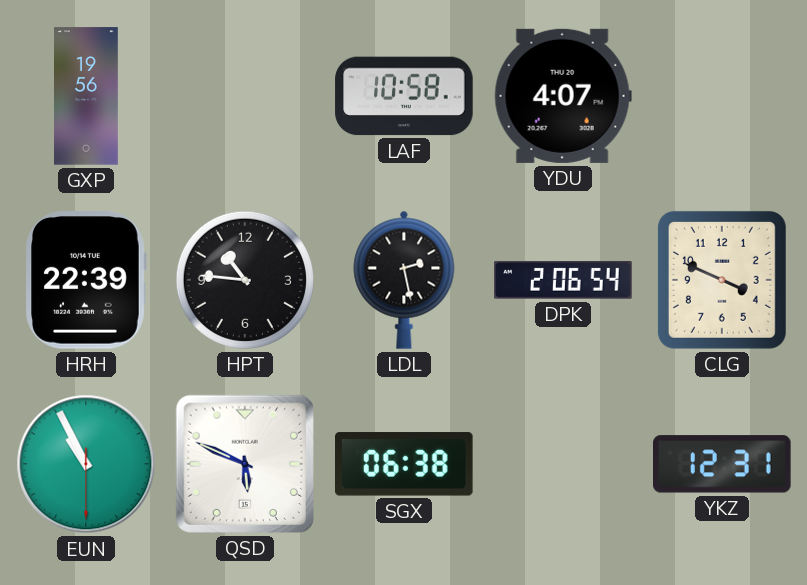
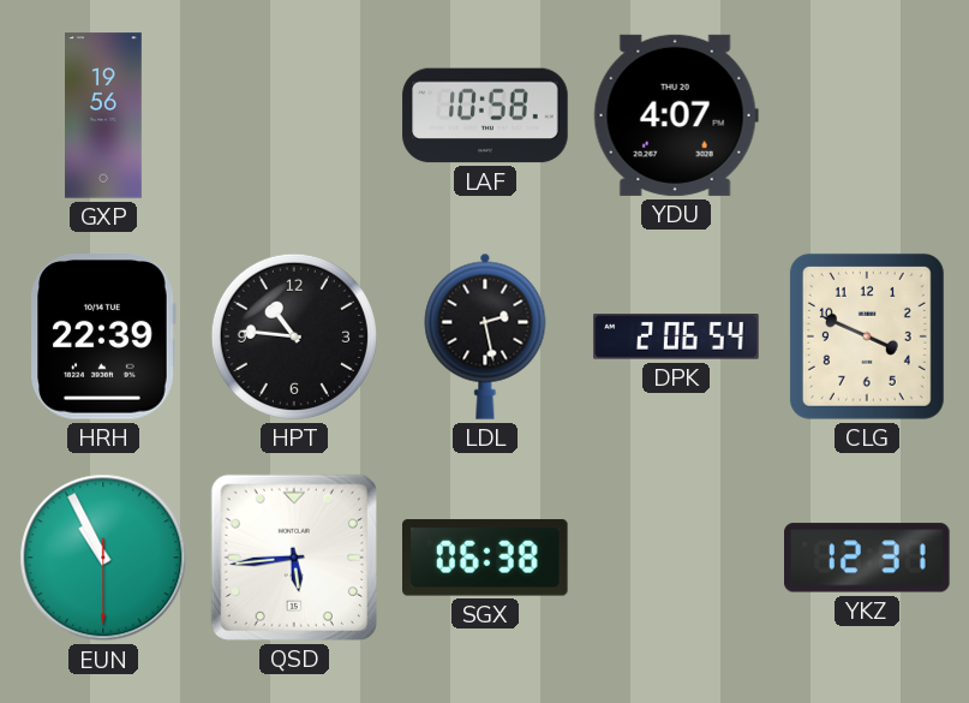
QSD: 5:49 -> 5:44
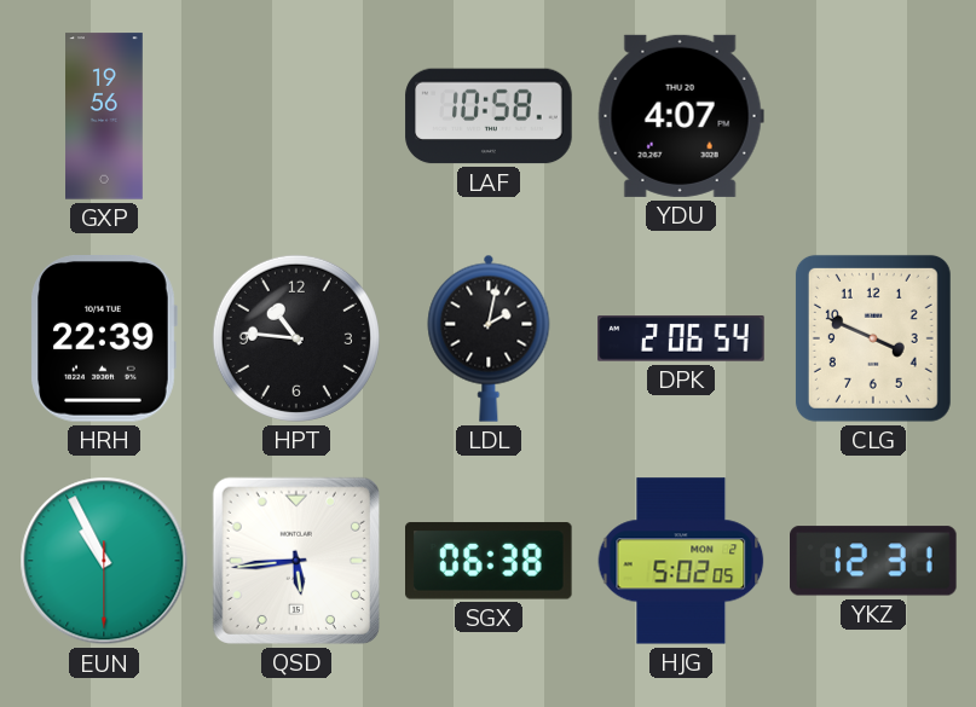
LDL: 2:28 -> 2:02
HJG: none -> 5:02
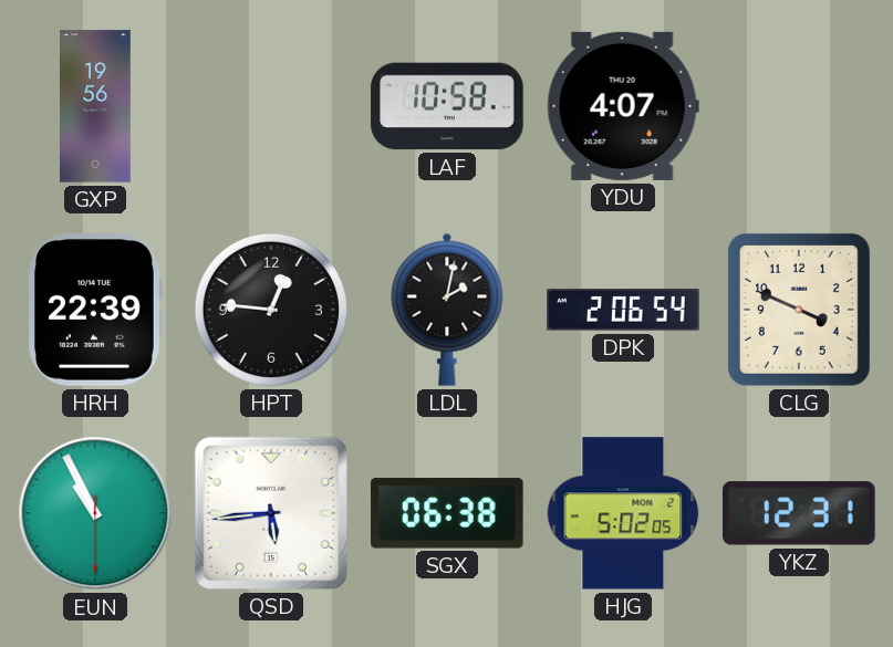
HPT: 10:46 -> 12:46
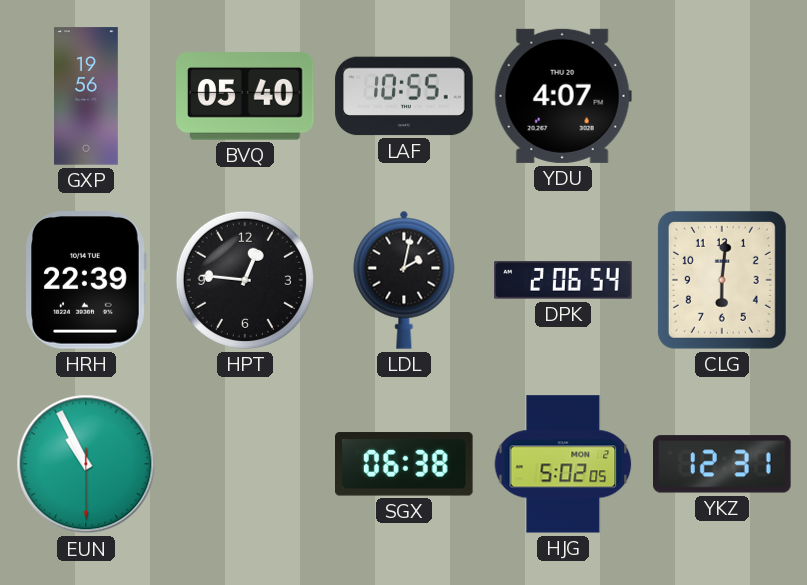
BVQ: none -> 05:40
LAF: 10:58 -> 10:55
CLG: 3:49 -> 6:01
QSD: 5:44 -> none
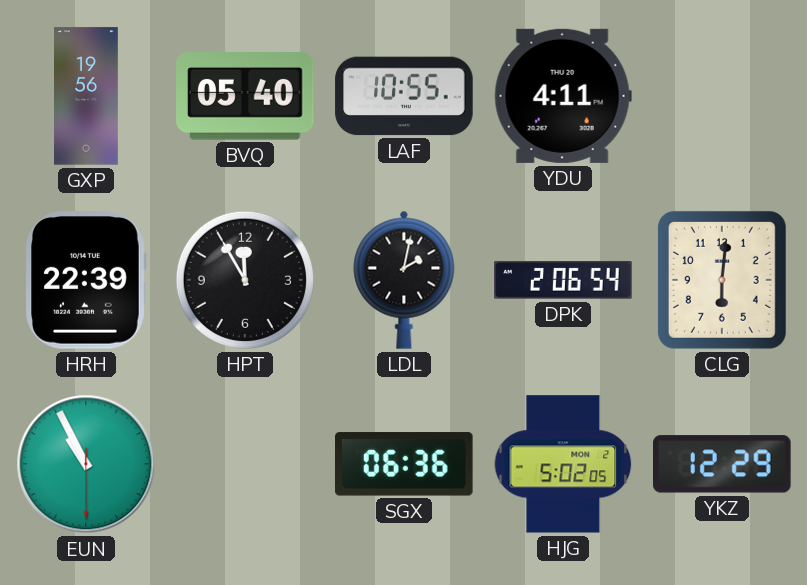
YDU: 4:07 -> 4:11
HPT: 12:46 -> 11:55
SGX: 06:38 -> 06:36
YKZ: 12:31 -> 12:29
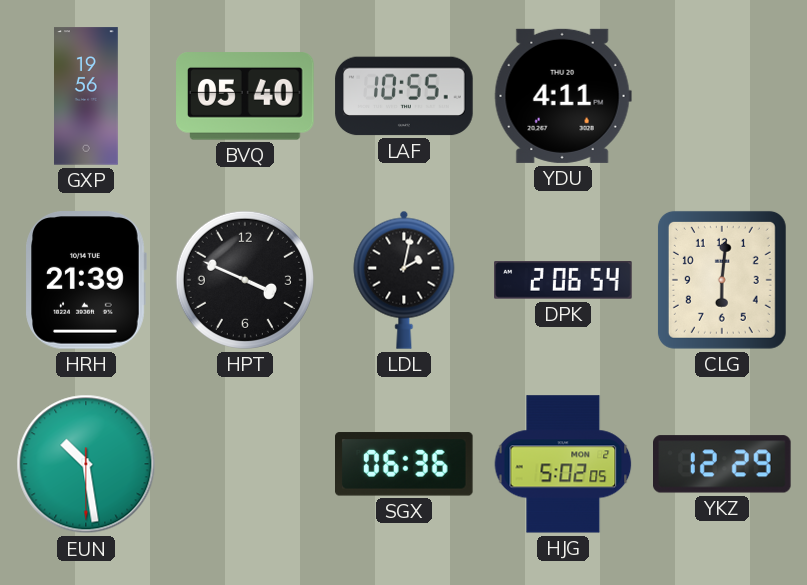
HRH: 22:39 -> 21:39
HPT: 11:55 -> 3:49
EUN: 10:55 -> 10:28
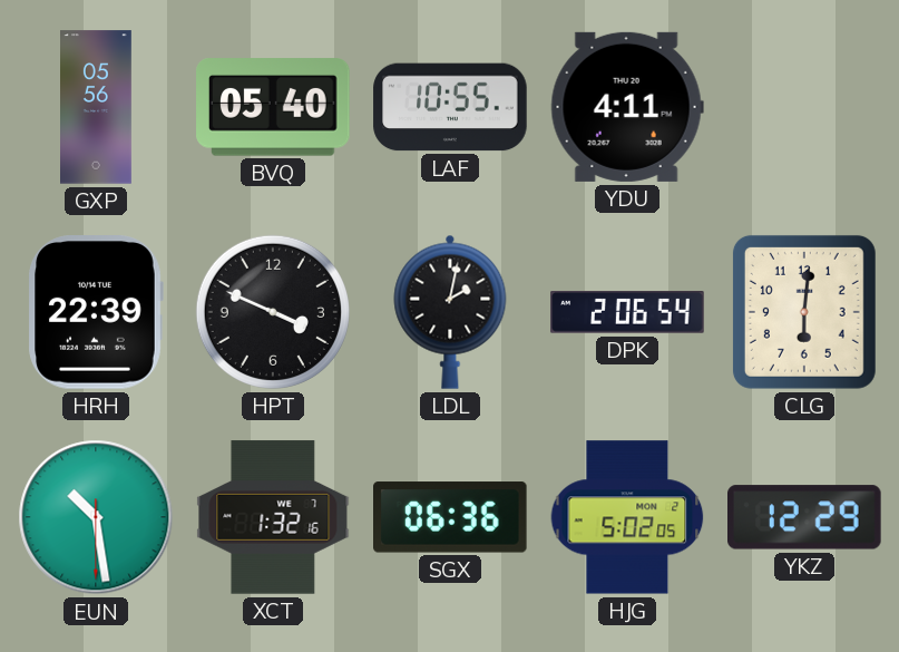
GXP: 19:56 -> 05:56
HRH: 21:39 -> 22:39
XCT: none -> 1:32
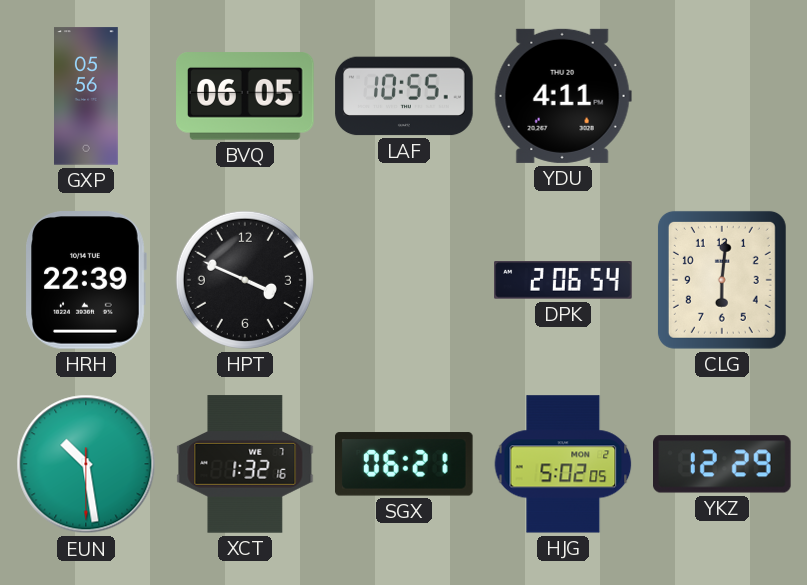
BVQ: 05:40 -> 06:05
LDL: 2:02 -> none
SGX: 06:36 -> 06:21
